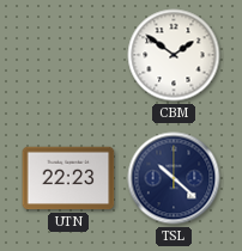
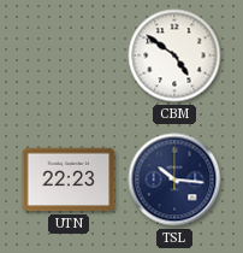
CBM: 1:51 -> 4:51
TSL: 10:22 -> 10:16
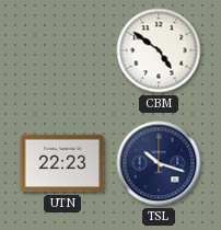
TSL: 10:16 -> 10:18
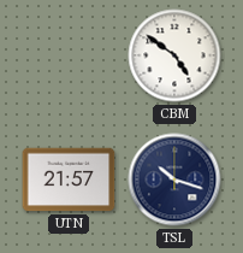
UTN: 22:23 -> 21:57
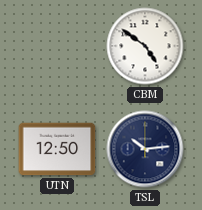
UTN: 21:57 -> 12:50
TSL: 10:18 -> 10:14
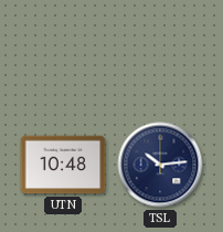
CBM: 4:51 -> none
UTN: 12:50 -> 10:48
